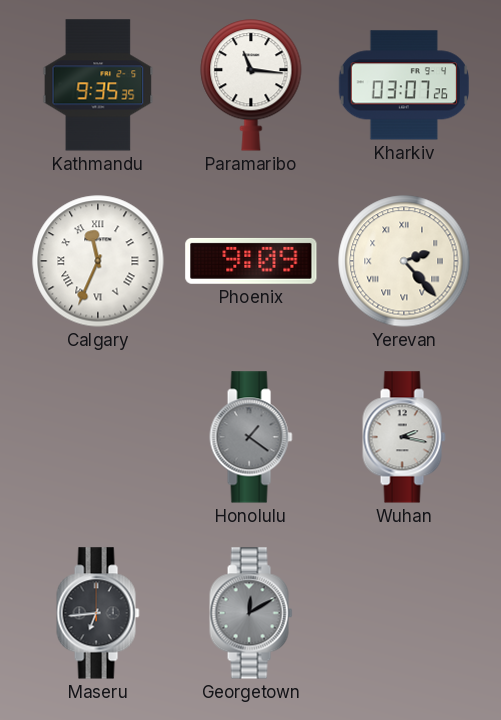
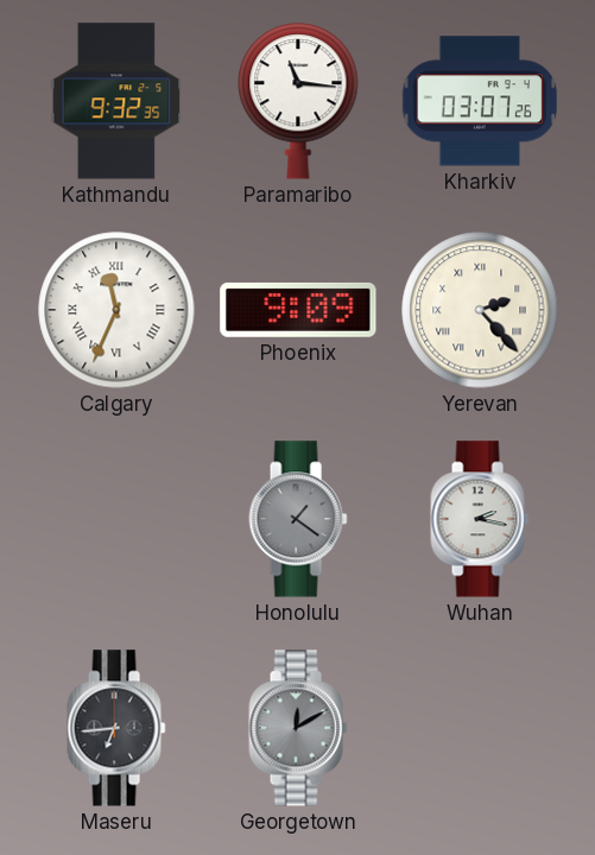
Kathmandu: 9:35 -> 9:32
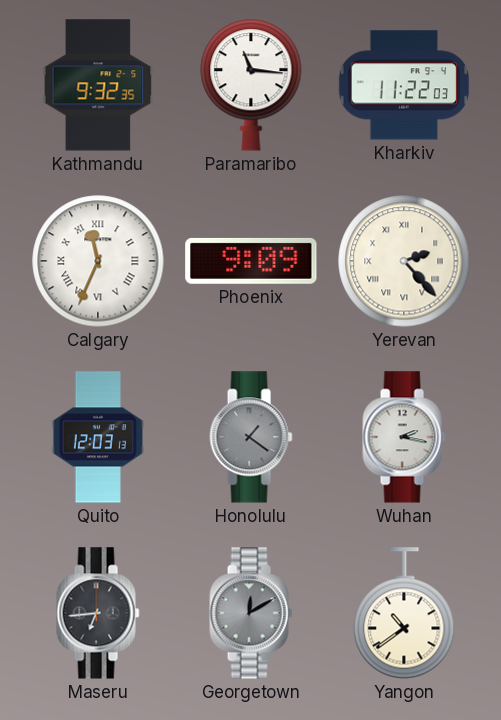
Kharkiv: 03:07 -> 11:22
Quito: none -> 12:03
Yangon: none -> 10:39
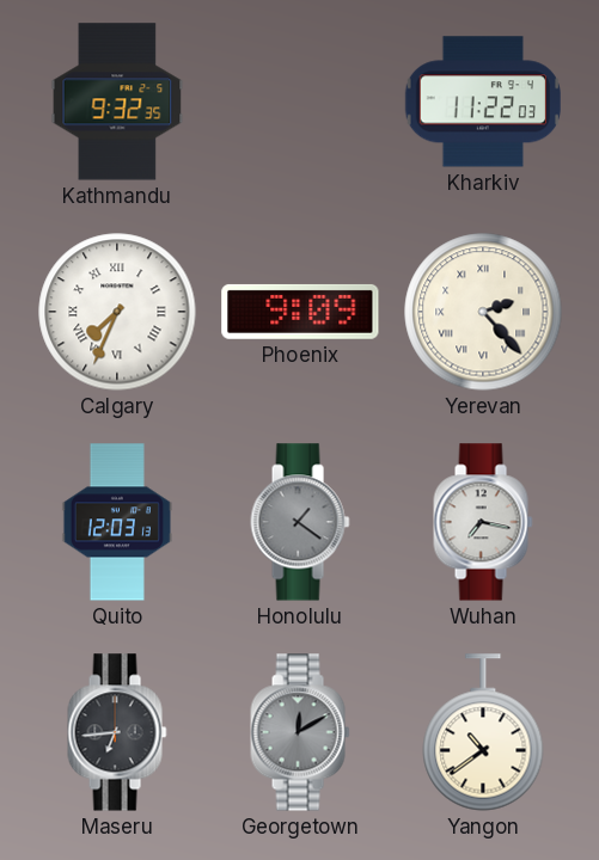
Paramaribo: 11:16 -> none
Calgary: 11:34 -> 7:34
Wuhan: 2:17 -> 7:17
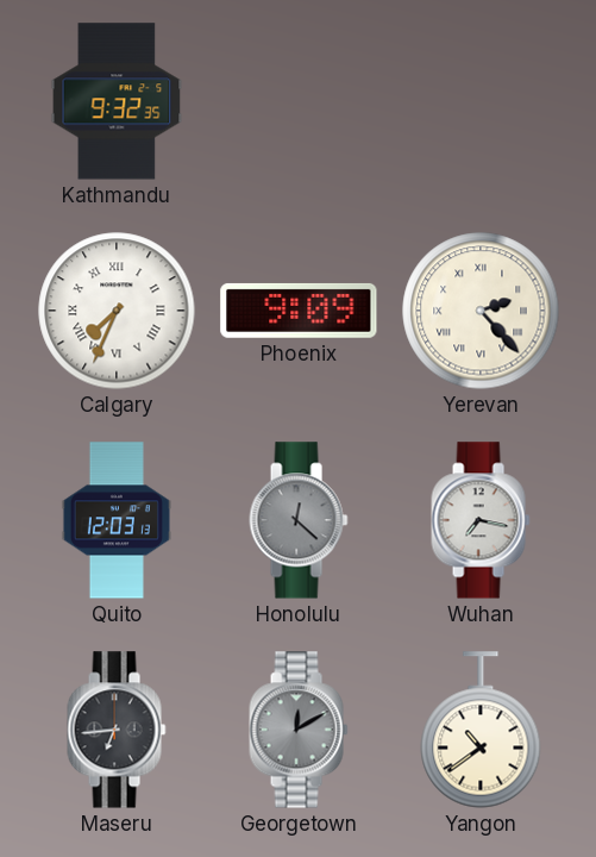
Kharkiv: 11:22 -> none
Honolulu: 1:21 -> 12:22
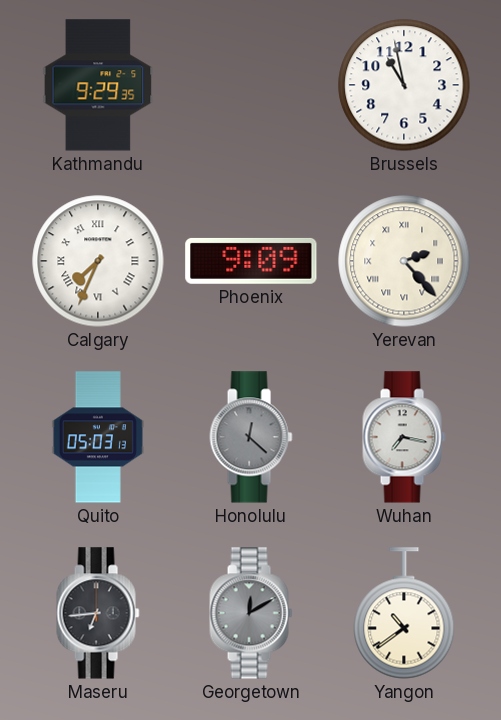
Kathmandu: 9:32 -> 9:29
Brussels: none -> 10:58
Quito: 12:03 -> 05:03
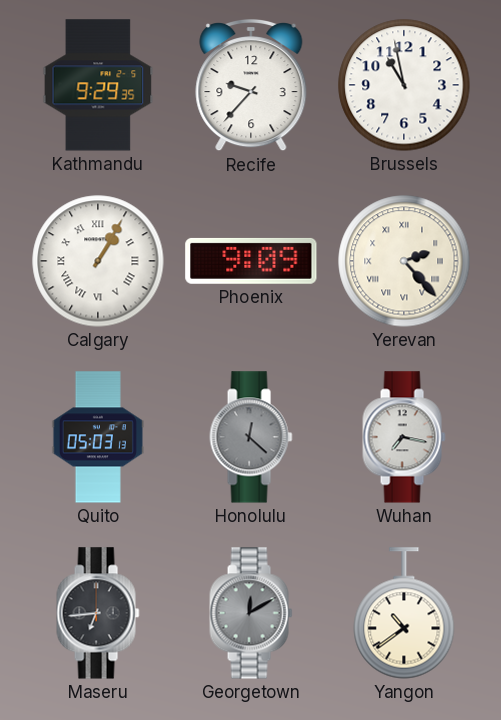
Recife: none -> 9:37
Calgary: 7:34 -> 1:05
